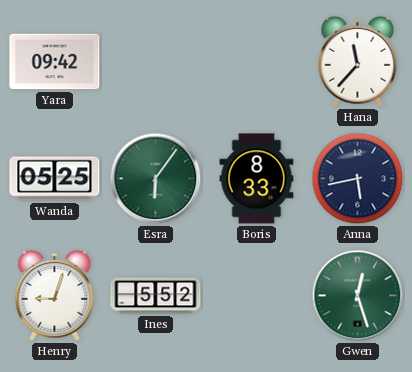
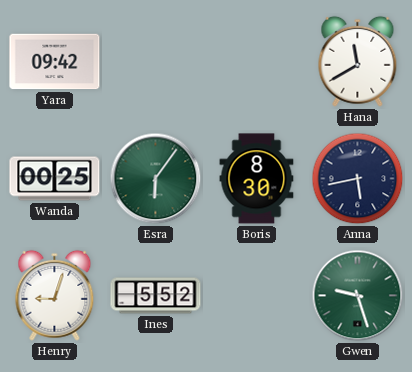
Hana: 11:37 -> 11:40
Wanda: 05:25 -> 00:25
Boris: 8:33 -> 8:30
Gwen: 12:27 -> 9:27
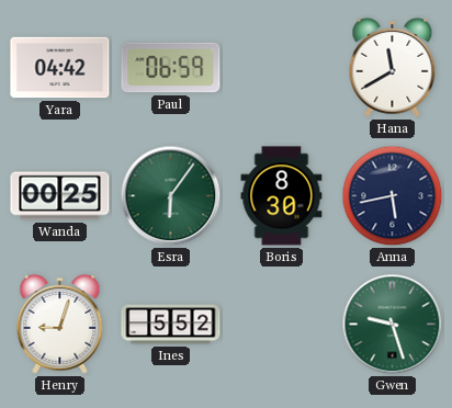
Yara: 09:42 -> 04:42
Paul: none -> 06:59
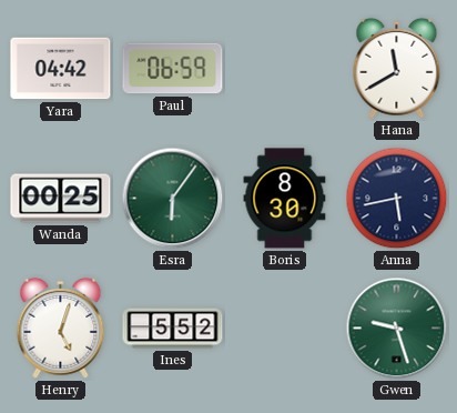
Henry: 9:03 -> 5:03
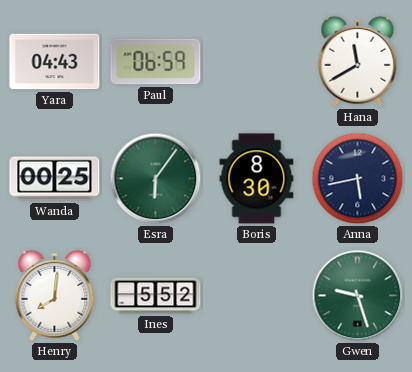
Yara: 04:42 -> 04:43
Henry: 5:03 -> 8:01
